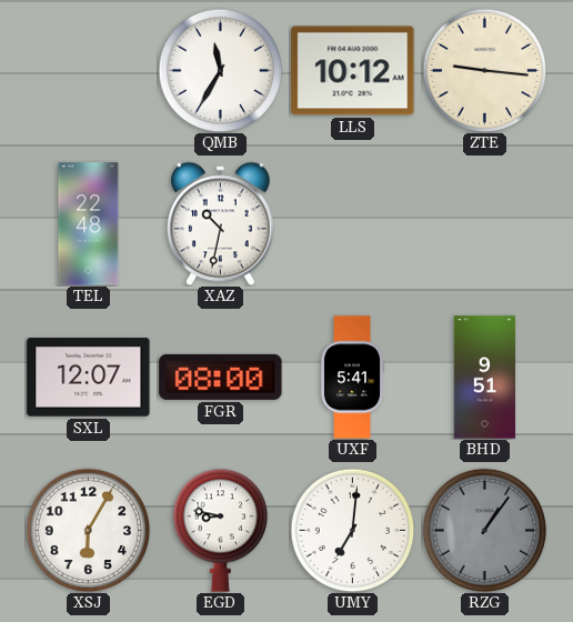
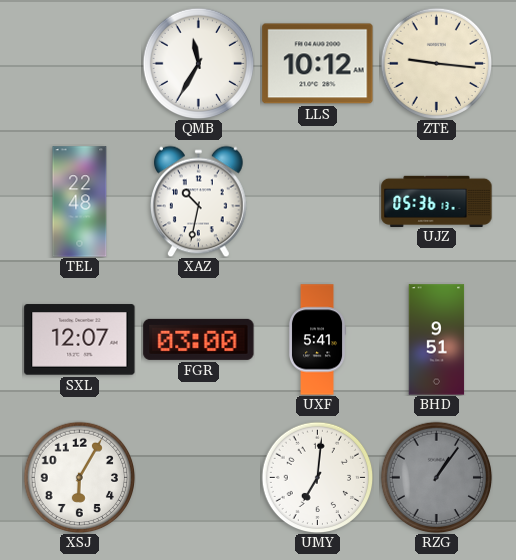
UJZ: none -> 05:36
FGR: 08:00 -> 03:00
EGD: 8:47 -> none
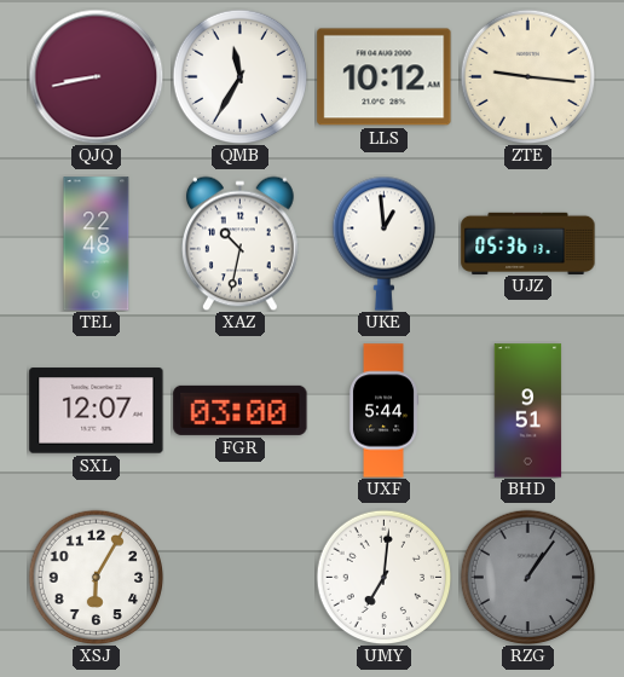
QJQ: none -> 8:43
UKE: none -> 12:59
UXF: 5:41 -> 5:44
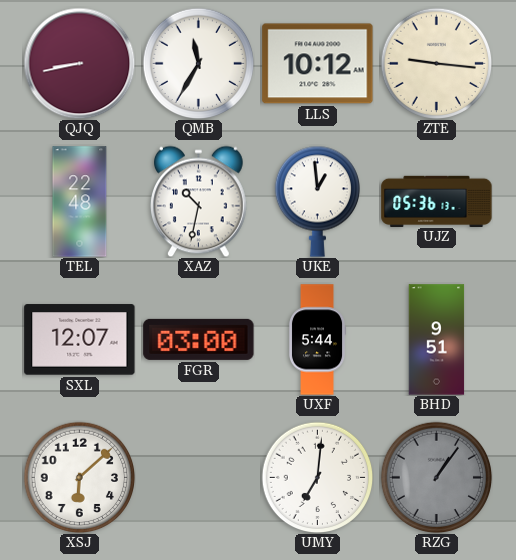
XSJ: 6:05 -> 6:08
